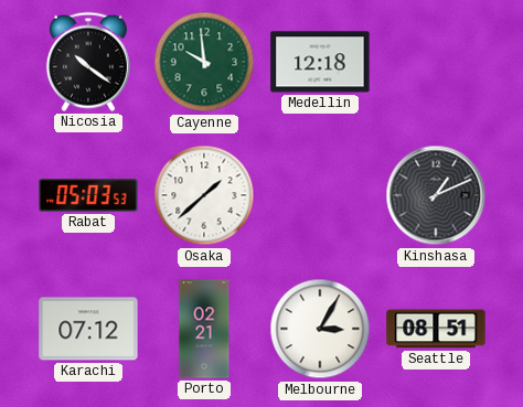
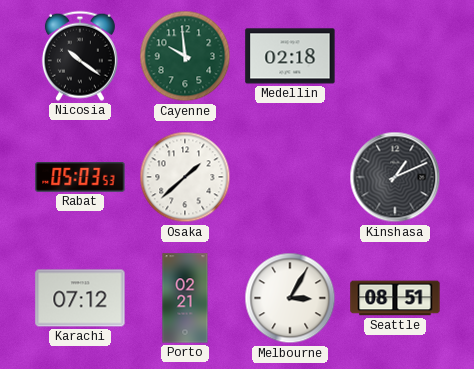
Medellin: 12:18 -> 02:18
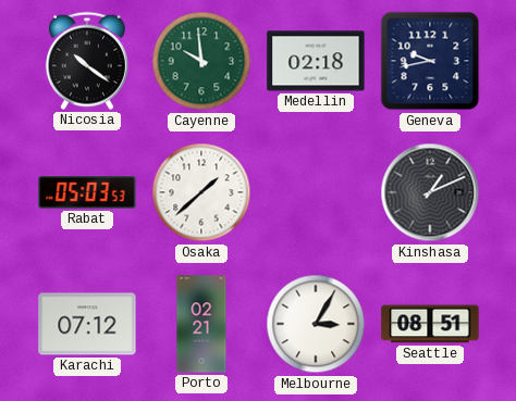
Geneva: none -> 9:43
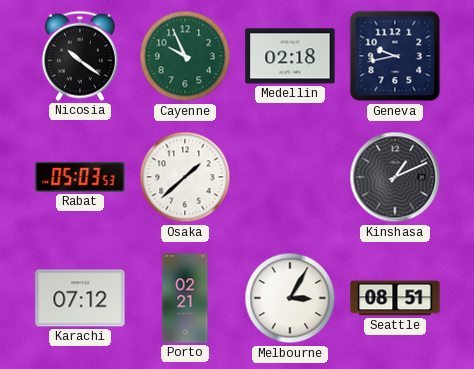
Cayenne: 9:59 -> 9:56
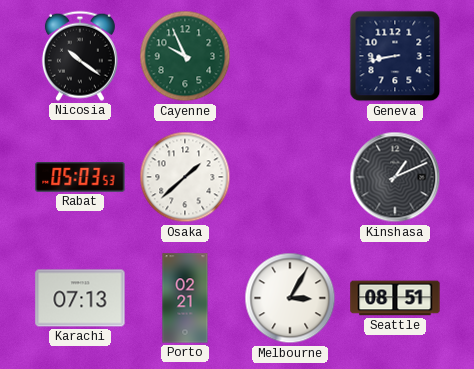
Medellin: 02:18 -> none
Geneva: 9:43 -> 8:43
Karachi: 07:12 -> 07:13
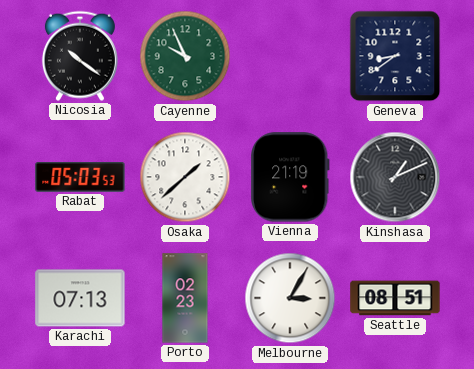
Geneva: 8:43 -> 8:39
Vienna: none -> 21:19
Porto: 02:21 -> 02:23
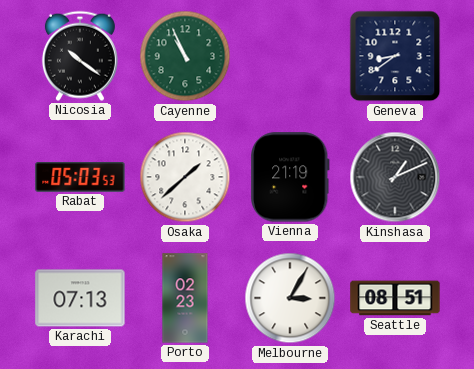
Cayenne: 9:56 -> 10:56
